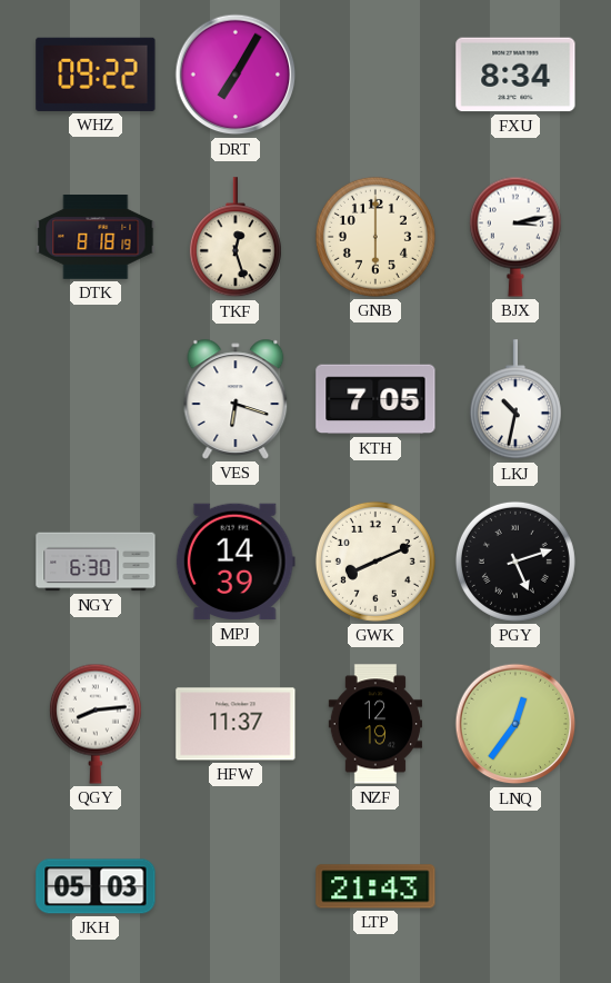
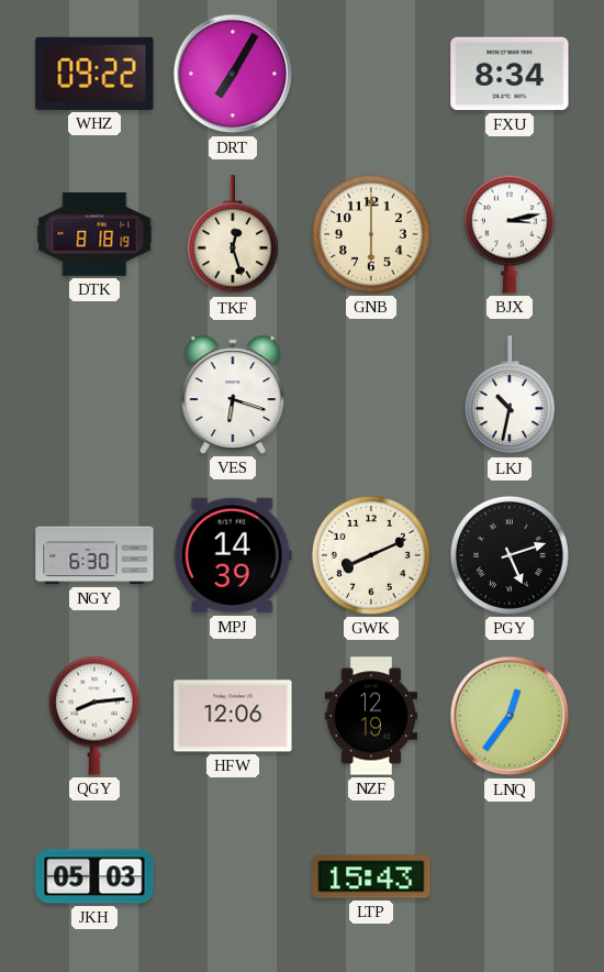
KTH: 7:05 -> none
HFW: 11:37 -> 12:06
LTP: 21:43 -> 15:43
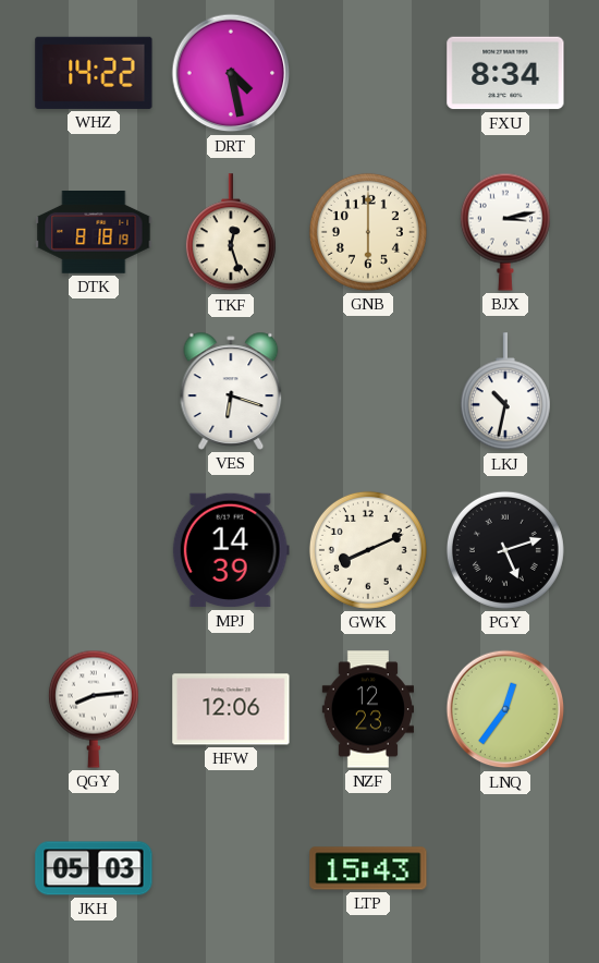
WHZ: 09:22 -> 14:22
DRT: 7:05 -> 4:28
NGY: 6:30 -> none
NZF: 12:19 -> 12:23
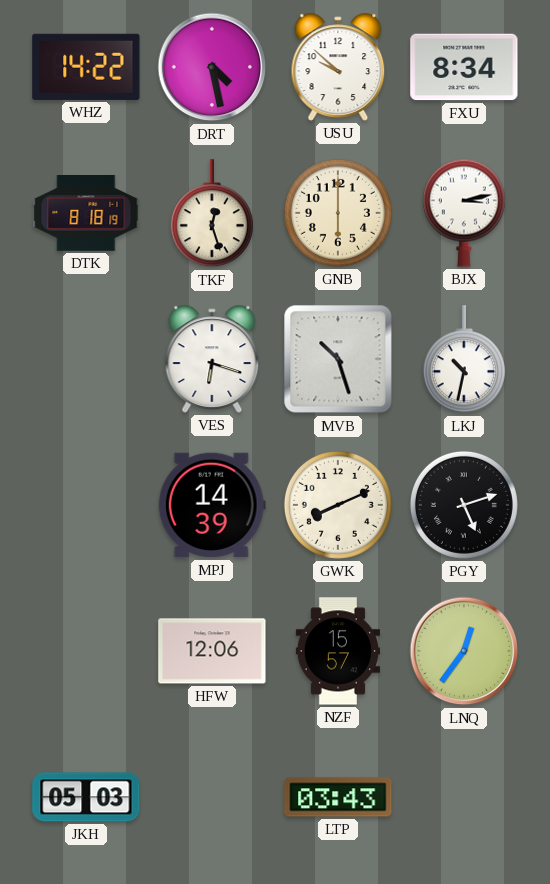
USU: none -> 9:52
MVB: none -> 10:27
QGY: 8:14 -> none
NZF: 12:23 -> 15:57
LTP: 15:43 -> 03:43
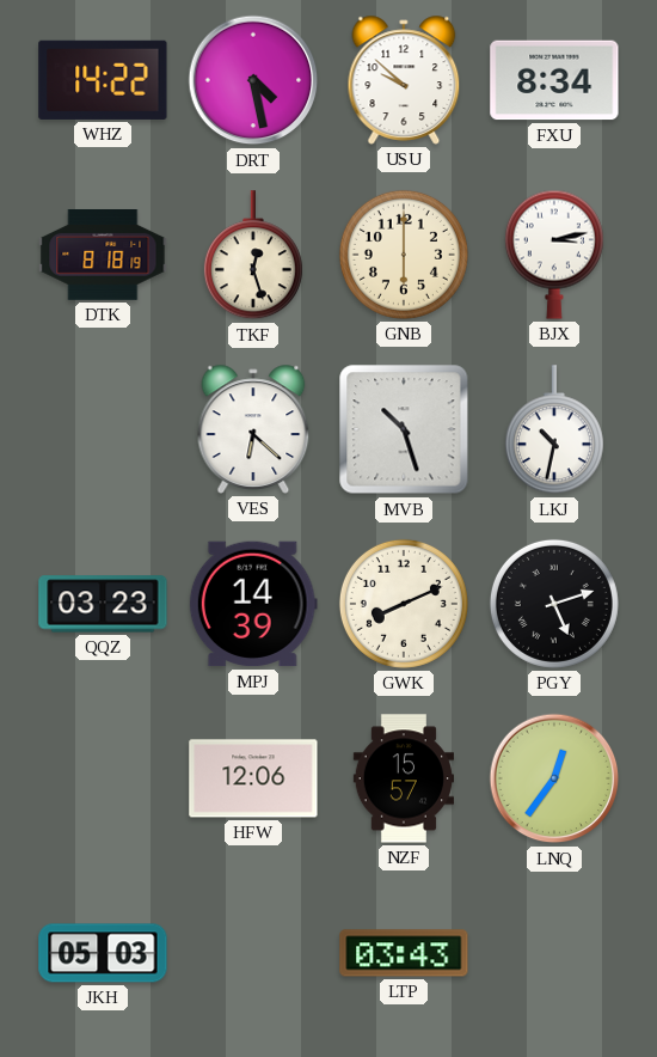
VES: 6:18 -> 6:22
QQZ: none -> 03:23
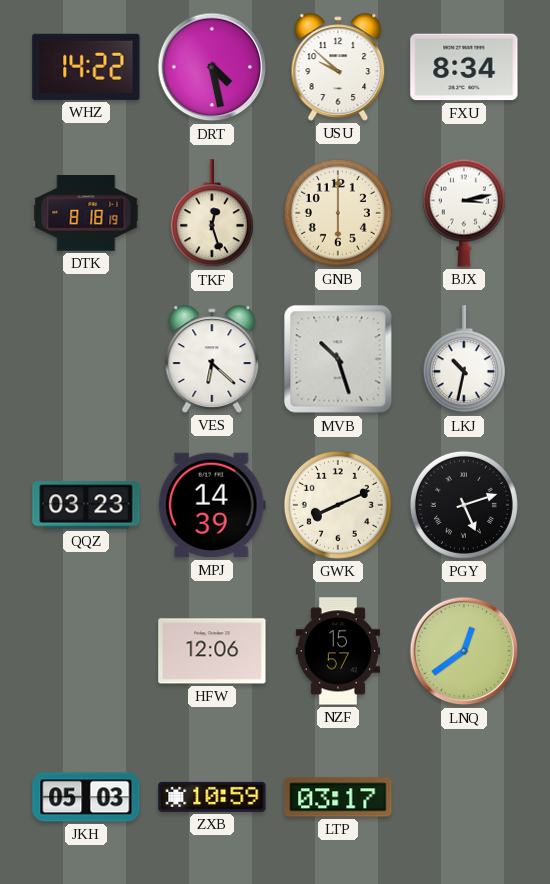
LNQ: 12:36 -> 12:39
ZXB: none -> 10:59
LTP: 03:43 -> 03:17
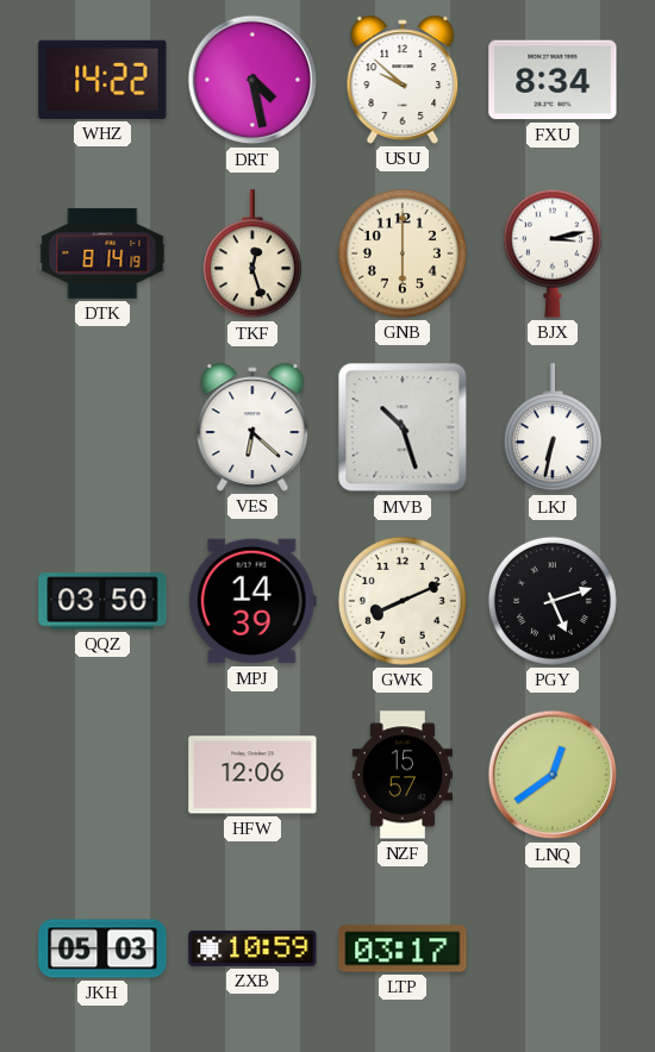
DTK: 8:18 -> 8:14
LKJ: 10:32 -> 6:32
QQZ: 03:23 -> 03:50
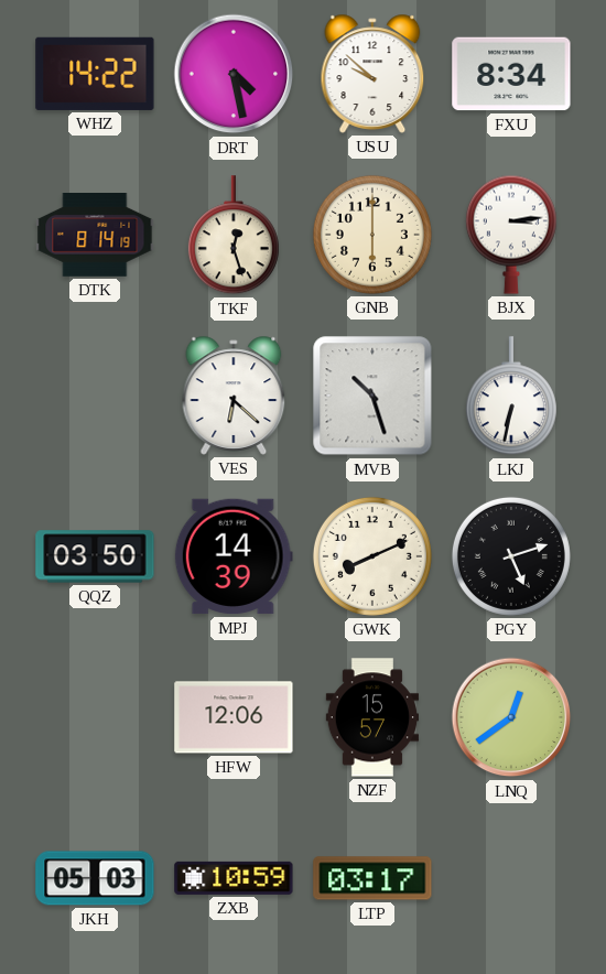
BJX: 3:13 -> 3:14
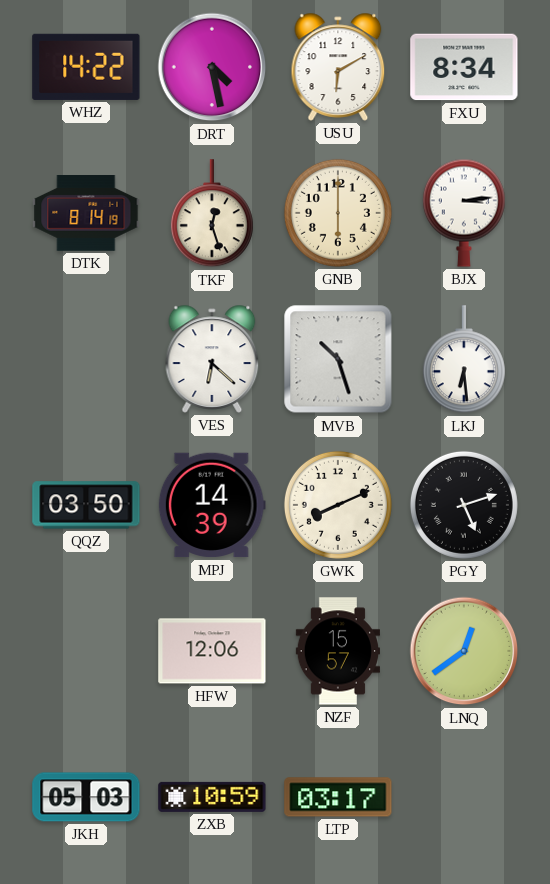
USU: 9:52 -> 6:10
LKJ: 6:32 -> 6:29
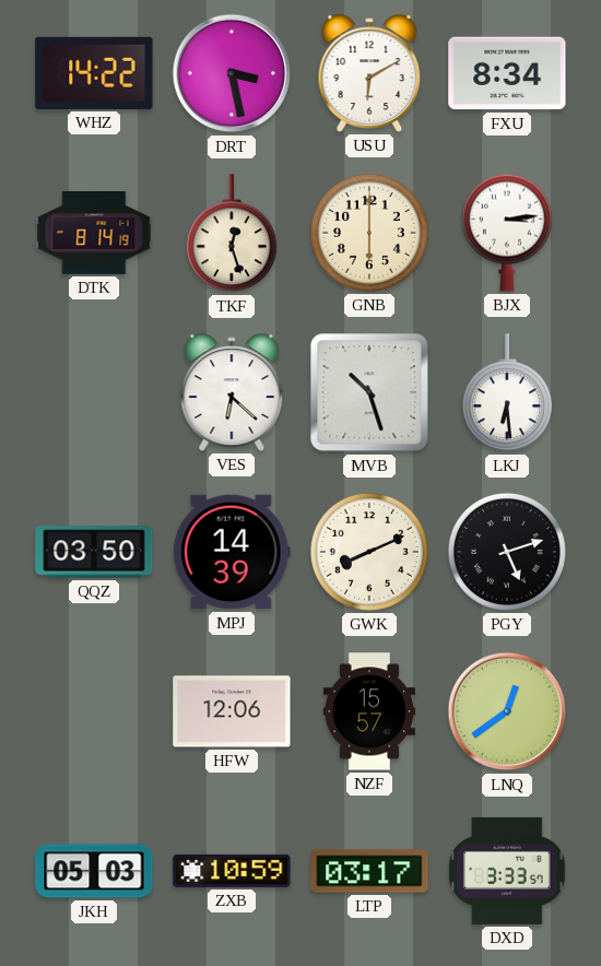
DRT: 4:28 -> 3:28
DXD: none -> 3:33
